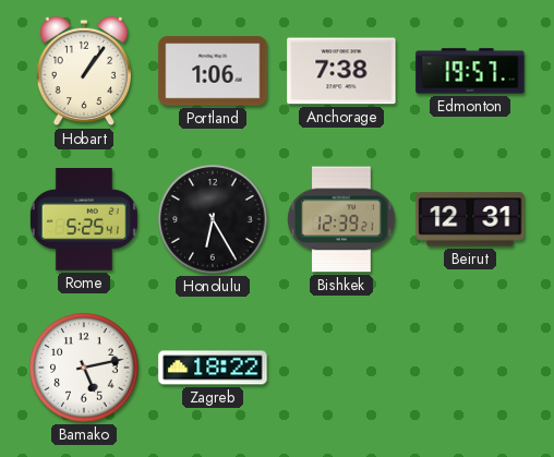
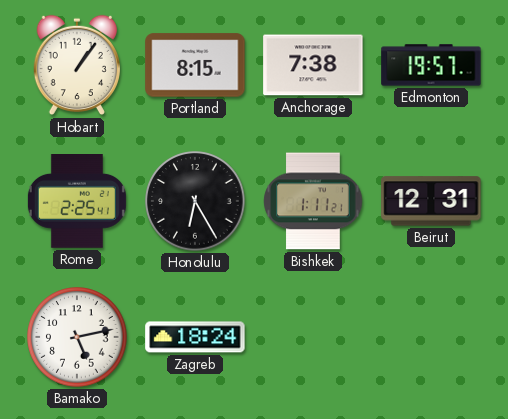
Portland: 1:06 -> 8:15
Rome: 5:25 -> 2:25
Bishkek: 12:39 -> 1:11
Zagreb: 18:22 -> 18:24
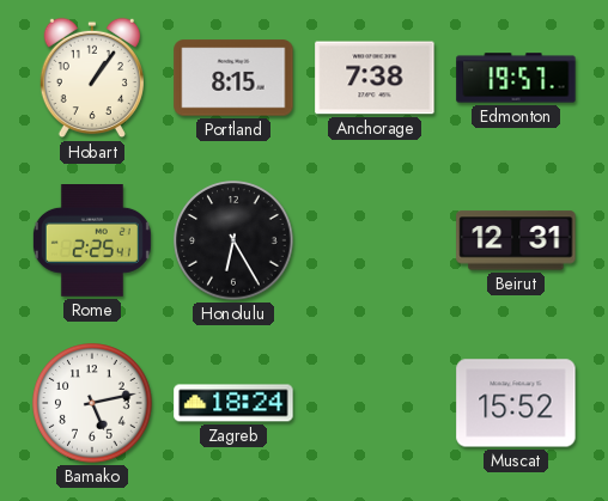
Bishkek: 1:11 -> none
Muscat: none -> 15:52
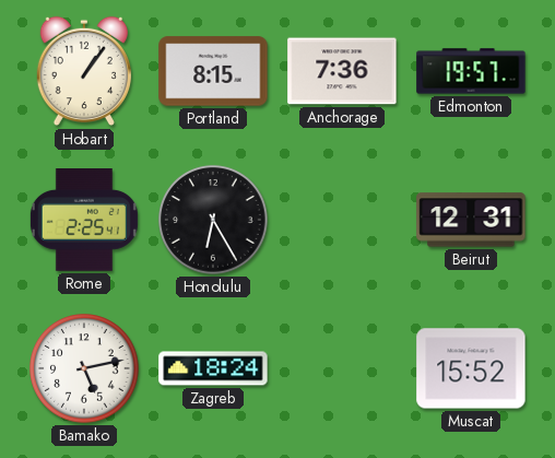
Anchorage: 7:38 -> 7:36
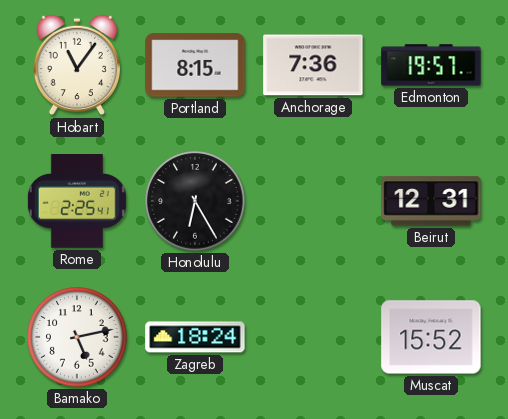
Hobart: 1:06 -> 11:06
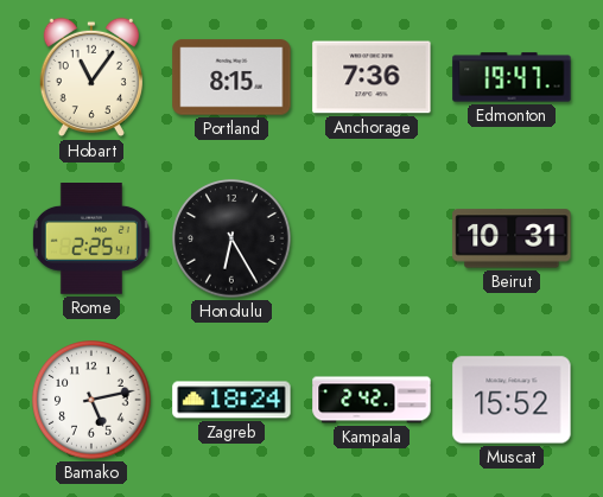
Edmonton: 19:57 -> 19:47
Beirut: 12:31 -> 10:31
Kampala: none -> 2:42
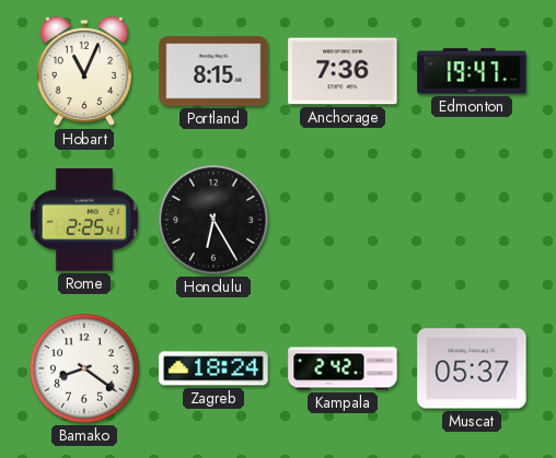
Hobart: 11:06 -> 11:04
Beirut: 10:31 -> none
Bamako: 5:13 -> 8:21
Muscat: 15:52 -> 05:37
